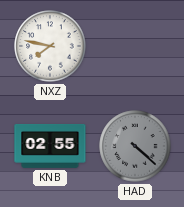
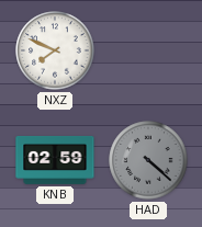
NXZ: 7:47 -> 7:49
KNB: 02:55 -> 02:59
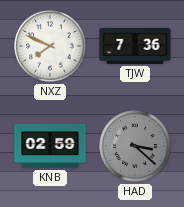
TJW: none -> 7:36
HAD: 4:22 -> 3:22
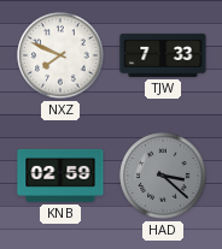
TJW: 7:36 -> 7:33
